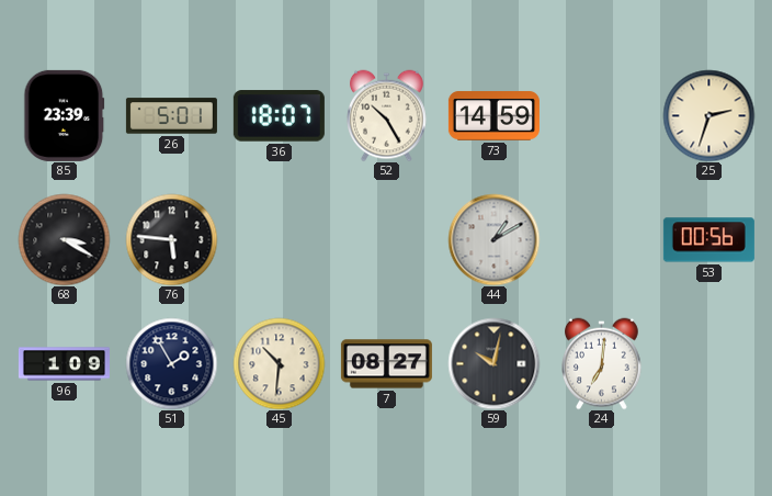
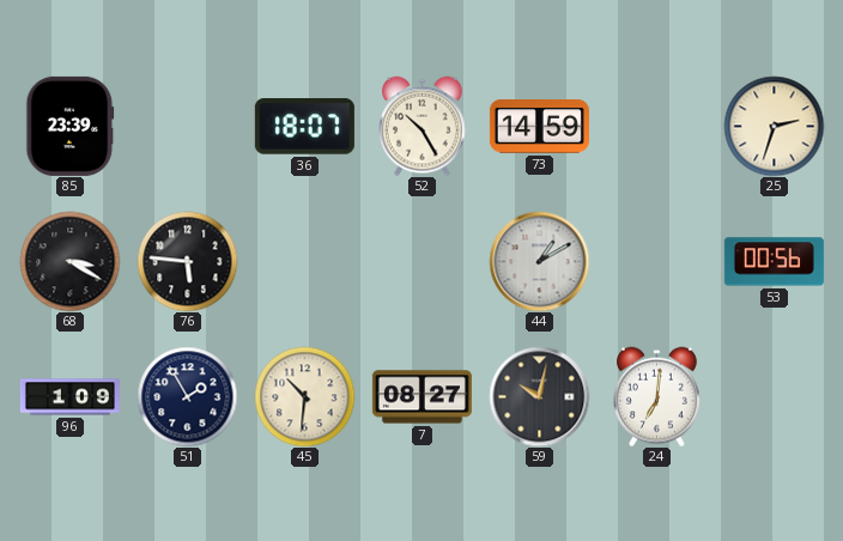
26: 5:01 -> none
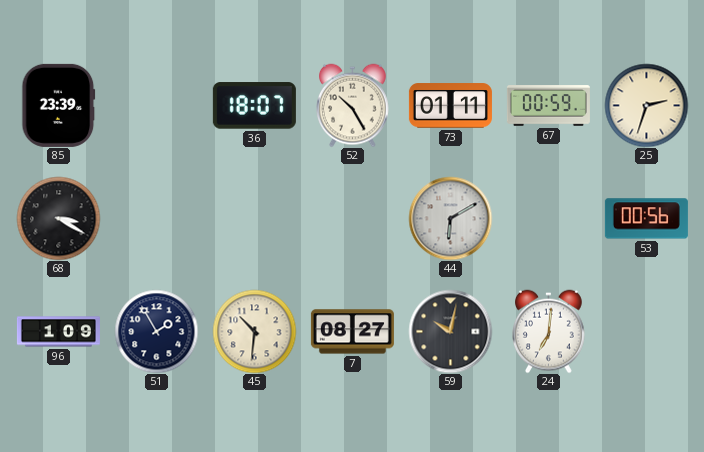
73: 14:59 -> 01:11
67: none -> 00:59
76: 5:46 -> none
44: 1:10 -> 6:10
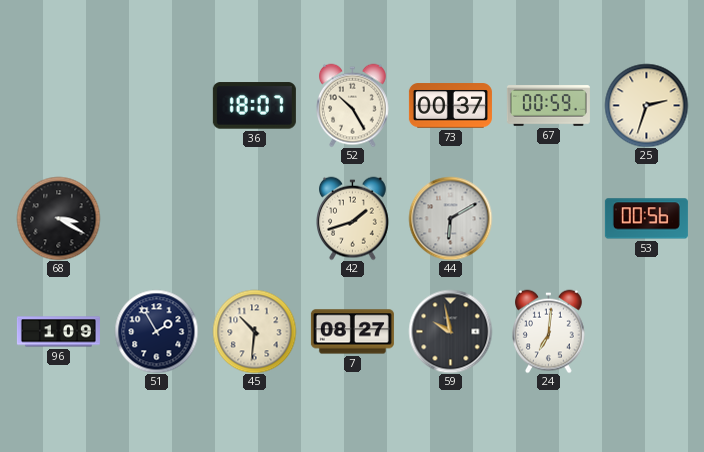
85: 23:39 -> none
73: 01:11 -> 00:37
42: none -> 1:42
59: 10:02 -> 9:58
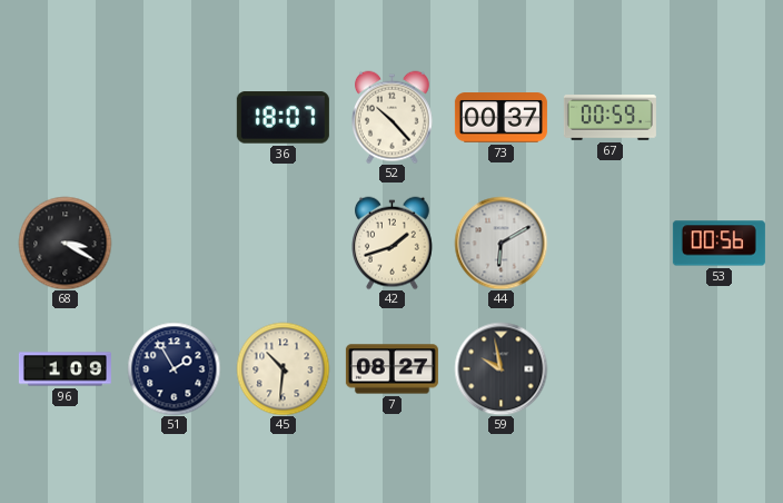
52: 10:25 -> 10:23
25: 2:33 -> none
24: 7:01 -> none
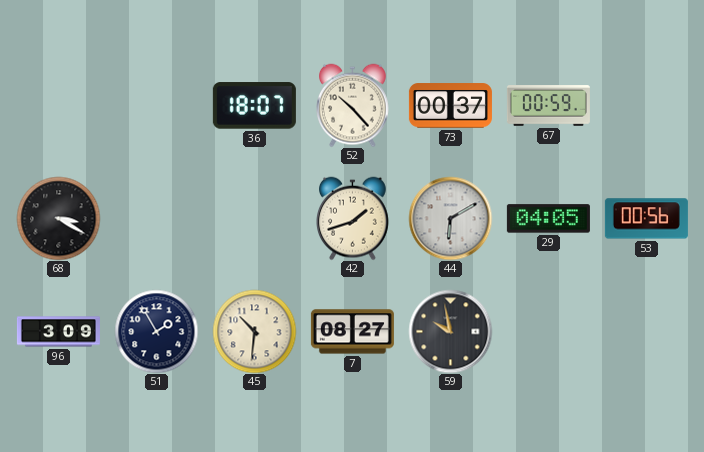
29: none -> 04:05
96: 1:09 -> 3:09
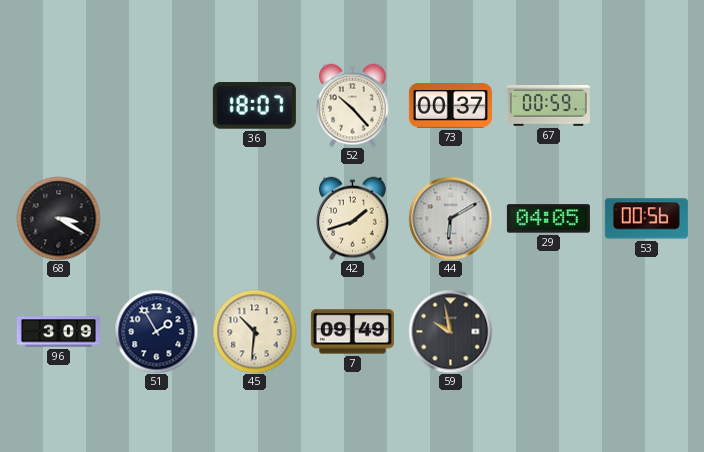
7: 08:27 -> 09:49
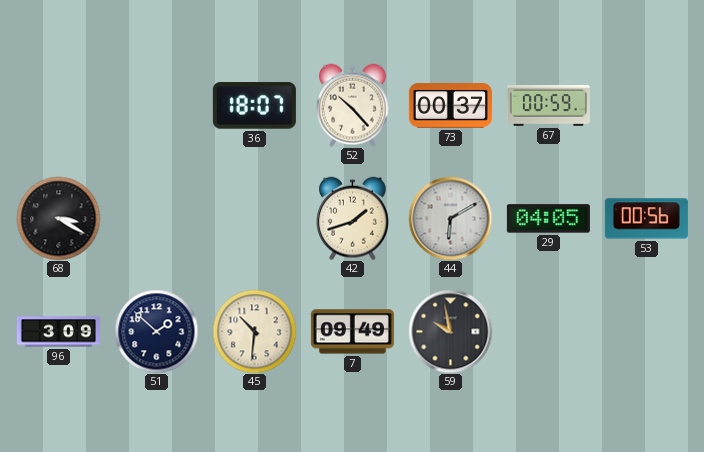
51: 1:55 -> 1:52
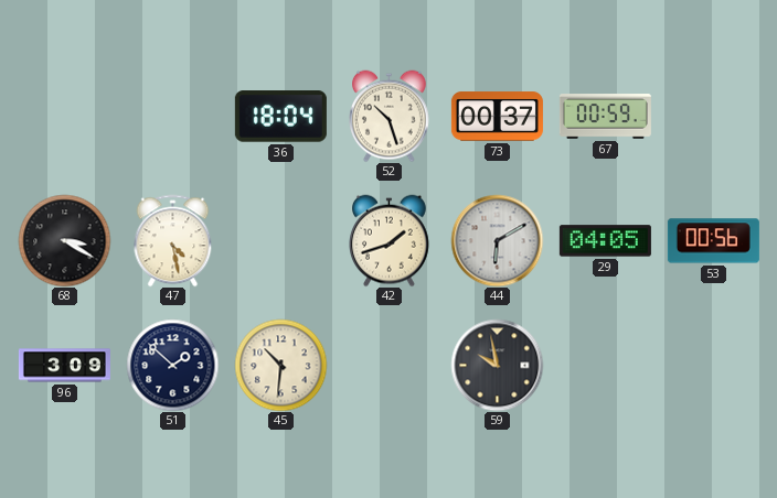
36: 18:07 -> 18:04
52: 10:23 -> 10:27
47: none -> 4:28
7: 09:49 -> none
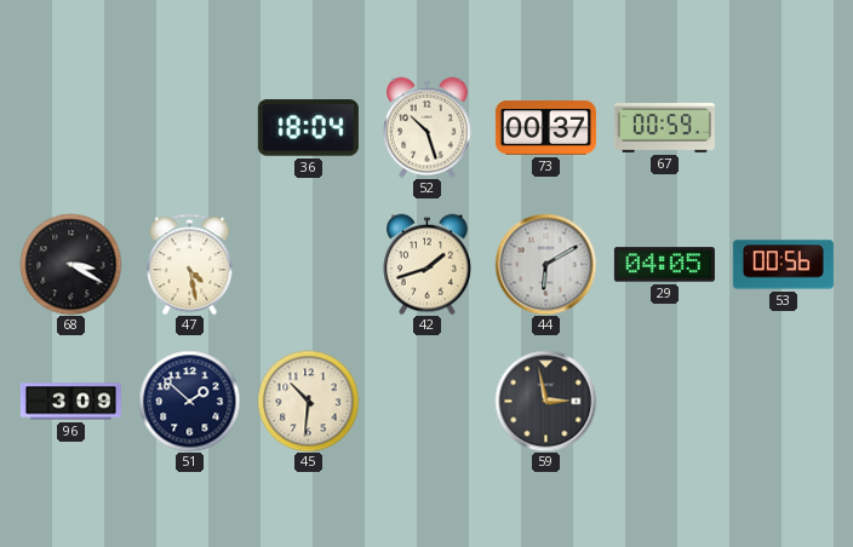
59: 9:58 -> 2:58
